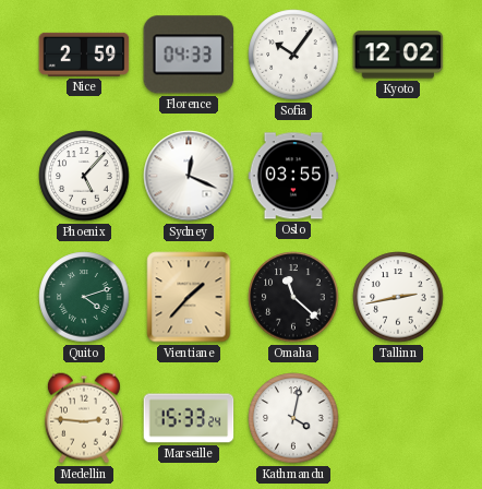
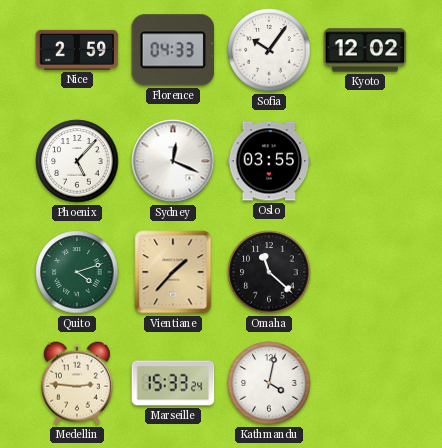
Tallinn: 2:43 -> none
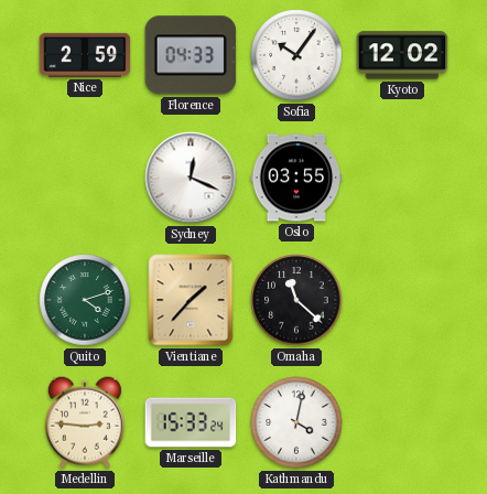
Phoenix: 5:07 -> none
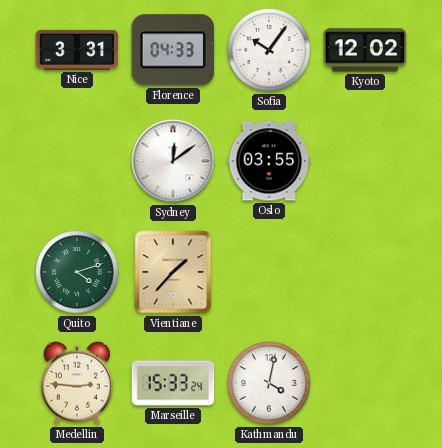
Nice: 2:59 -> 3:31
Sydney: 12:19 -> 12:09
Omaha: 11:22 -> none
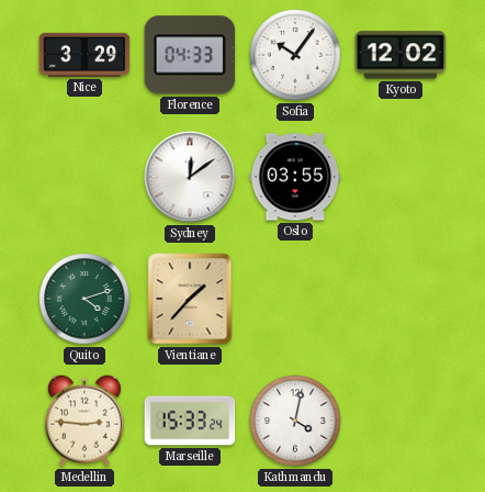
Nice: 3:31 -> 3:29
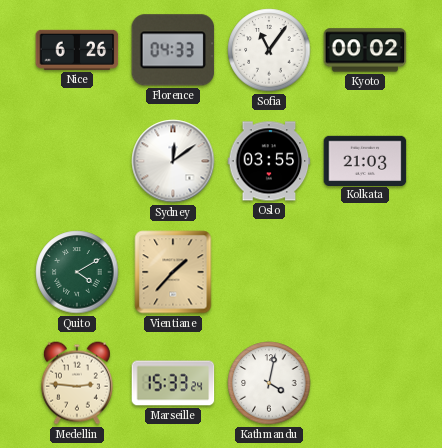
Nice: 3:29 -> 6:26
Sofia: 10:06 -> 11:06
Kyoto: 12:02 -> 00:02
Kolkata: none -> 21:03
Quito: 4:12 -> 4:10
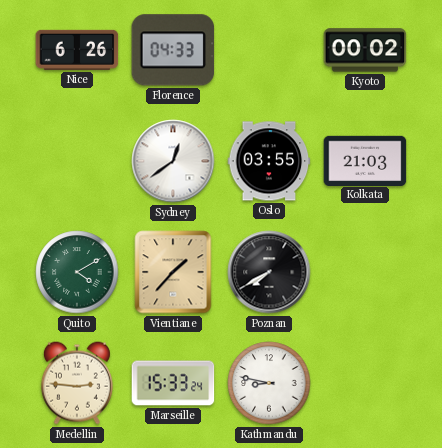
Sofia: 11:06 -> none
Sydney: 12:09 -> 12:39
Poznan: none -> 7:40
Kathmandu: 4:02 -> 8:47
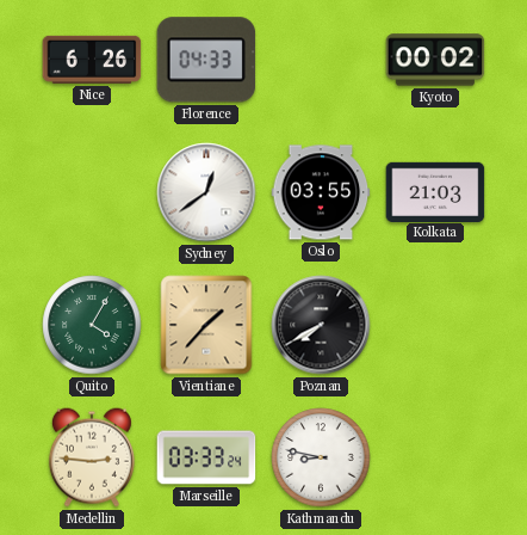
Quito: 4:10 -> 4:05
Marseille: 15:33 -> 03:33
